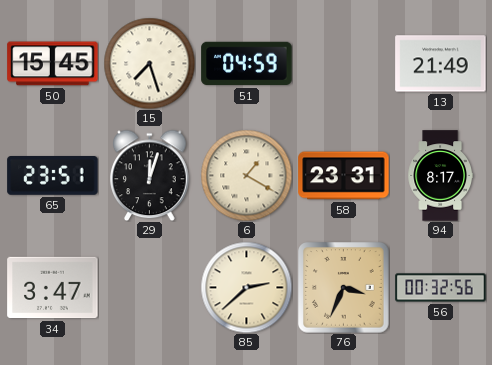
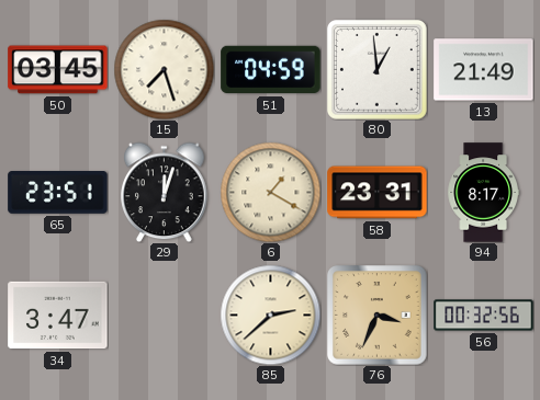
50: 15:45 -> 03:45
80: none -> 12:59
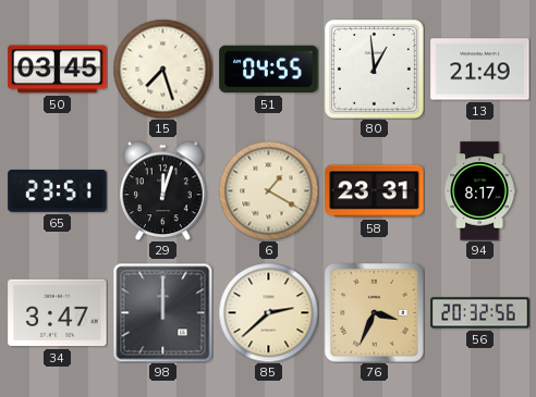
51: 04:59 -> 04:55
98: none -> 12:00
56: 00:32 -> 20:32
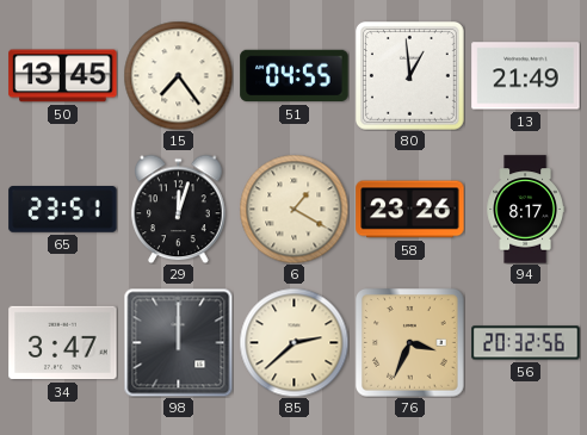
50: 03:45 -> 13:45
15: 7:27 -> 7:24
58: 23:31 -> 23:26
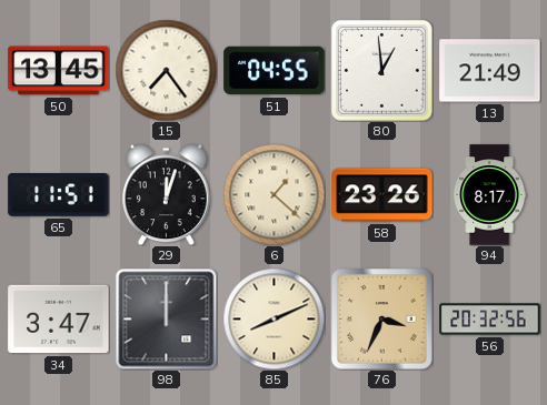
65: 23:51 -> 11:51
6: 1:20 -> 1:22
85: 2:38 -> 8:11
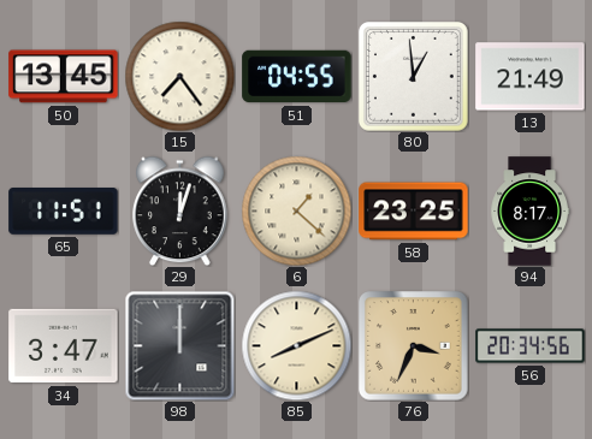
58: 23:26 -> 23:25
56: 20:32 -> 20:34
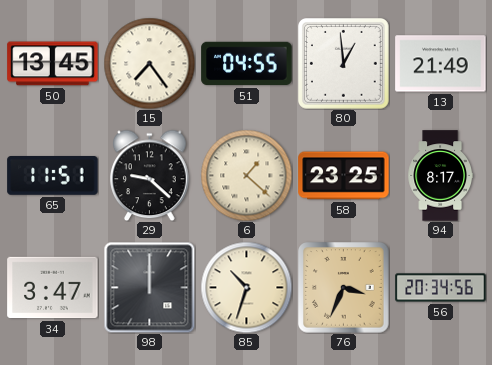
29: 12:03 -> 9:22
85: 8:11 -> 10:33
